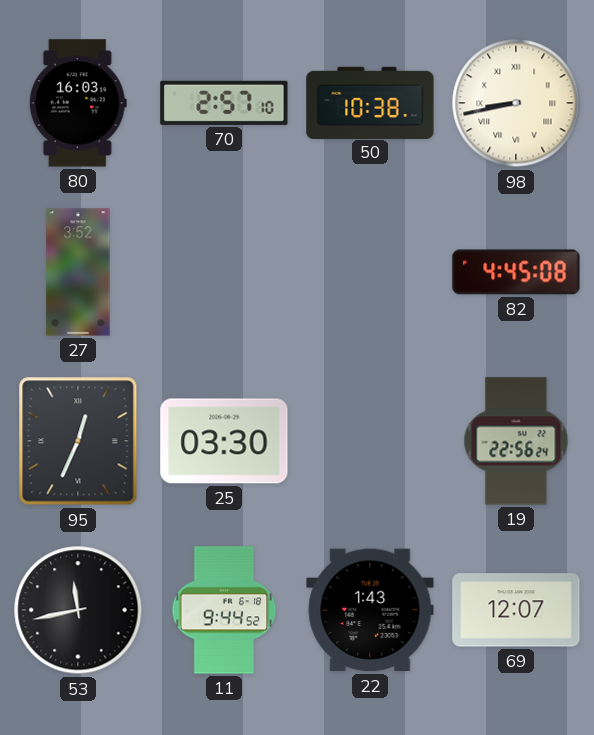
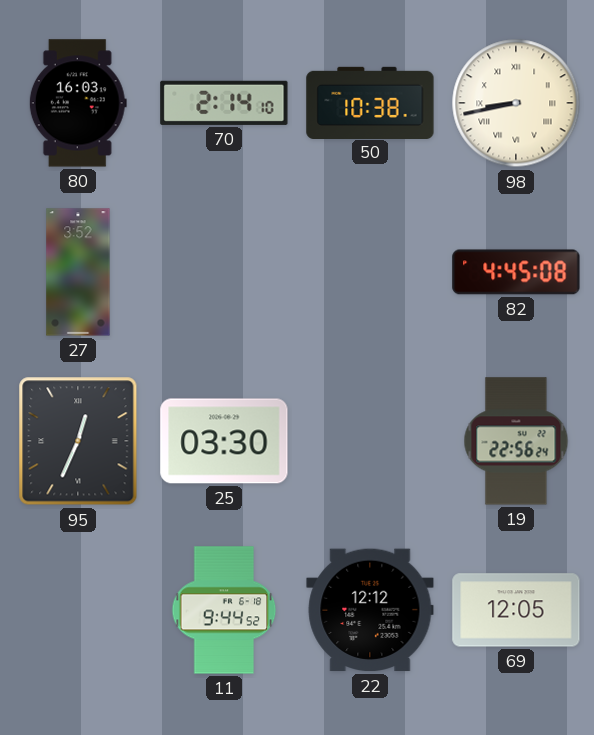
70: 2:57 -> 2:14
53: 11:43 -> none
22: 1:43 -> 12:12
69: 12:07 -> 12:05
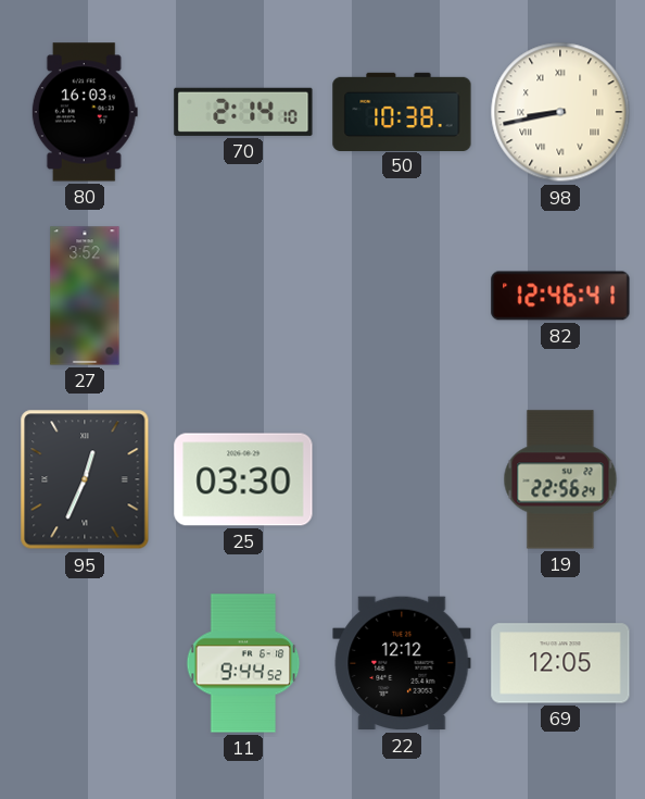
82: 4:45 -> 12:46
